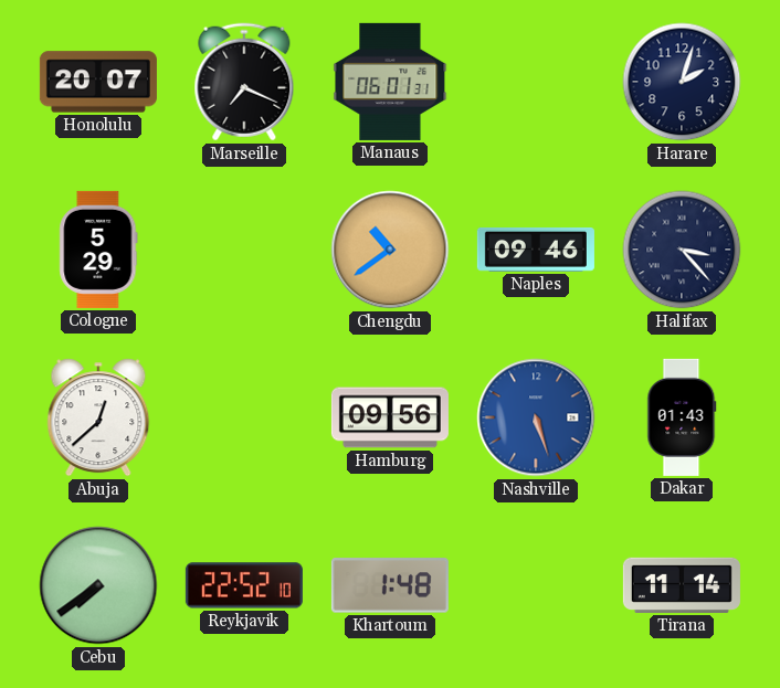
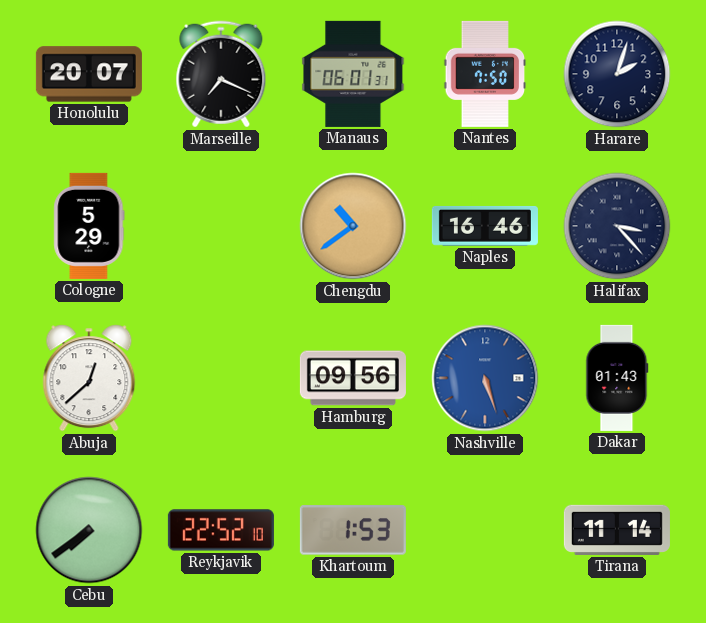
Nantes: none -> 7:50
Naples: 09:46 -> 16:46
Khartoum: 1:48 -> 1:53
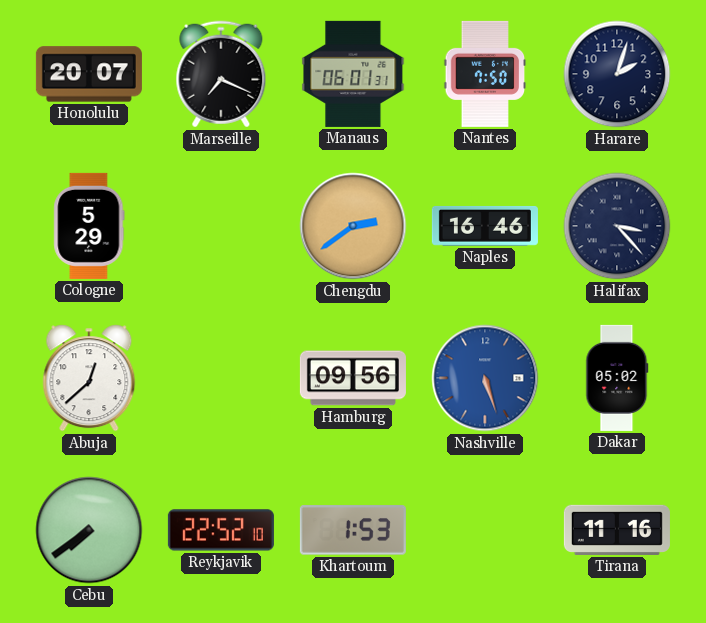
Chengdu: 10:39 -> 2:39
Dakar: 01:43 -> 05:02
Tirana: 11:14 -> 11:16
